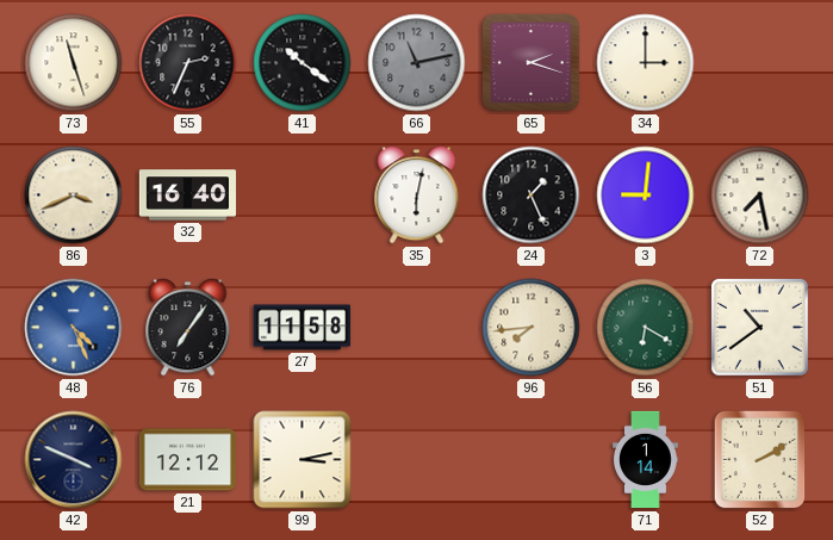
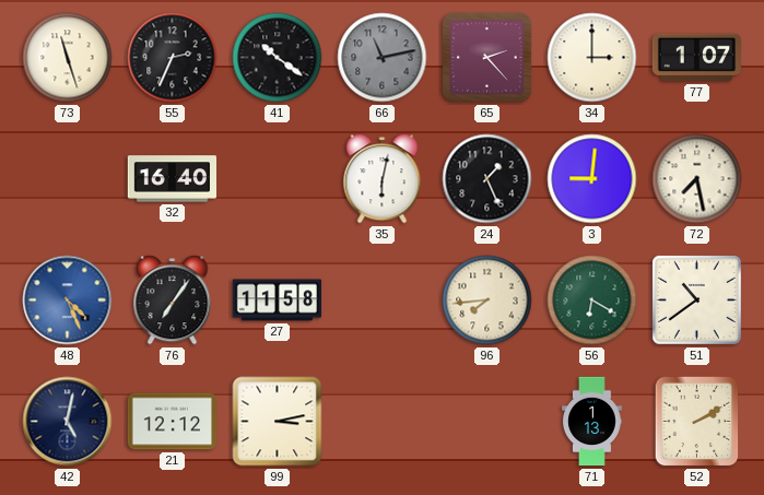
65: 2:18 -> 2:23
77: none -> 1:07
86: 3:41 -> none
42: 3:49 -> 5:02
71: 1:14 -> 1:13
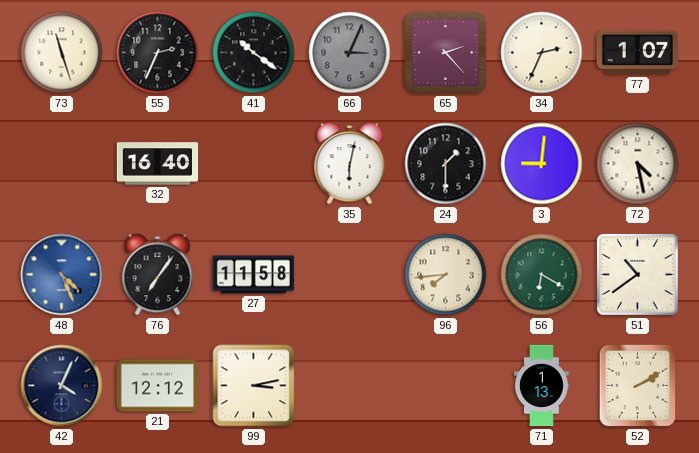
66: 11:13 -> 3:04
34: 3:00 -> 2:34
24: 1:26 -> 1:30
72: 7:28 -> 4:28
42: 5:02 -> 4:04
